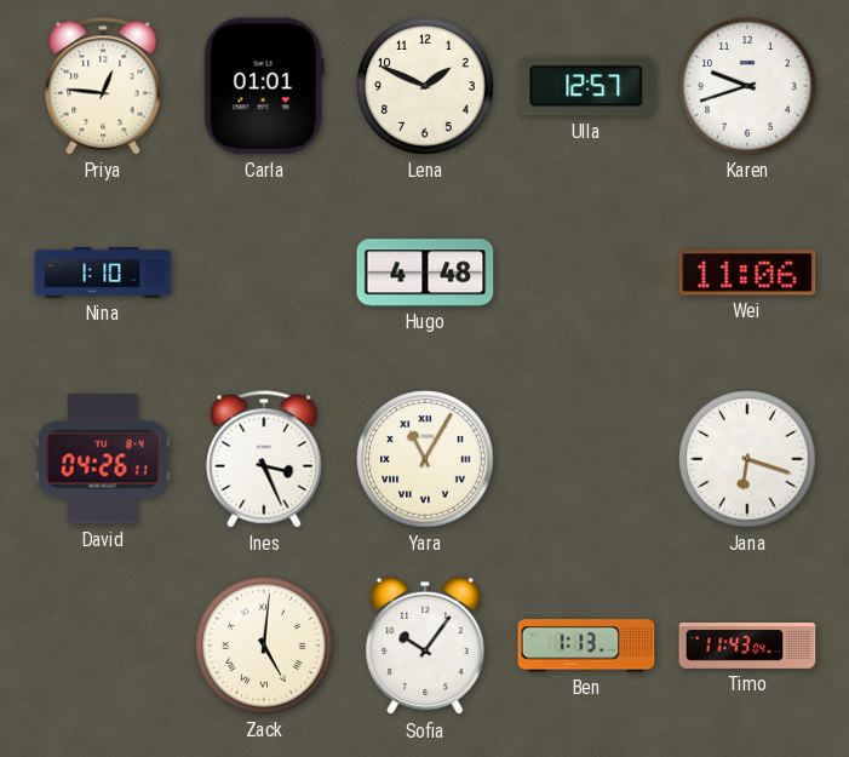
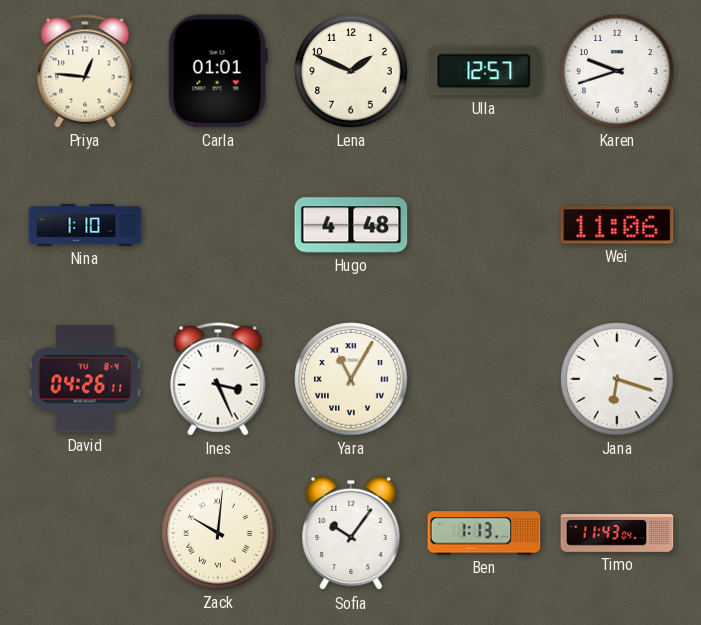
Zack: 5:01 -> 10:01
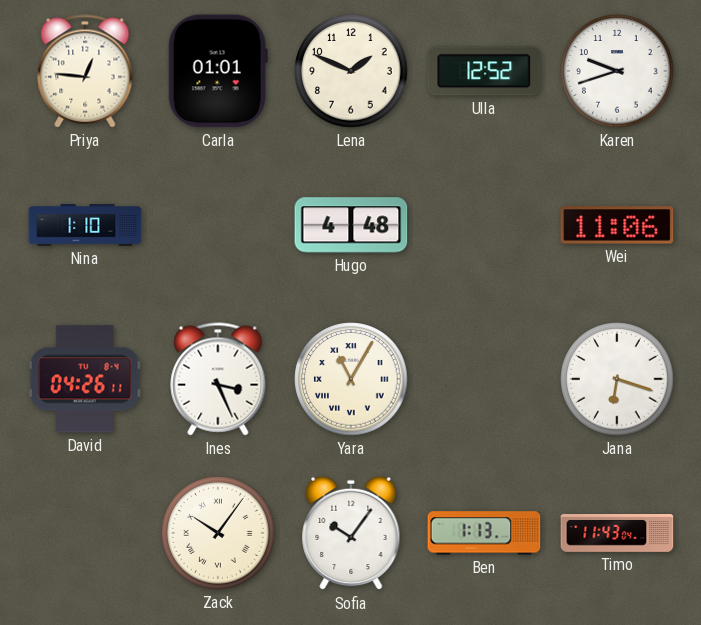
Ulla: 12:57 -> 12:52
Zack: 10:01 -> 10:06
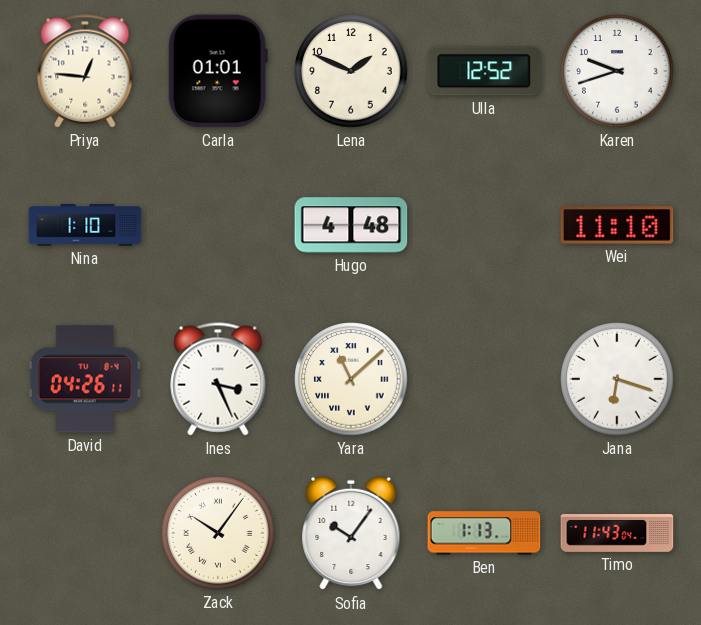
Wei: 11:06 -> 11:10
Yara: 11:05 -> 11:08
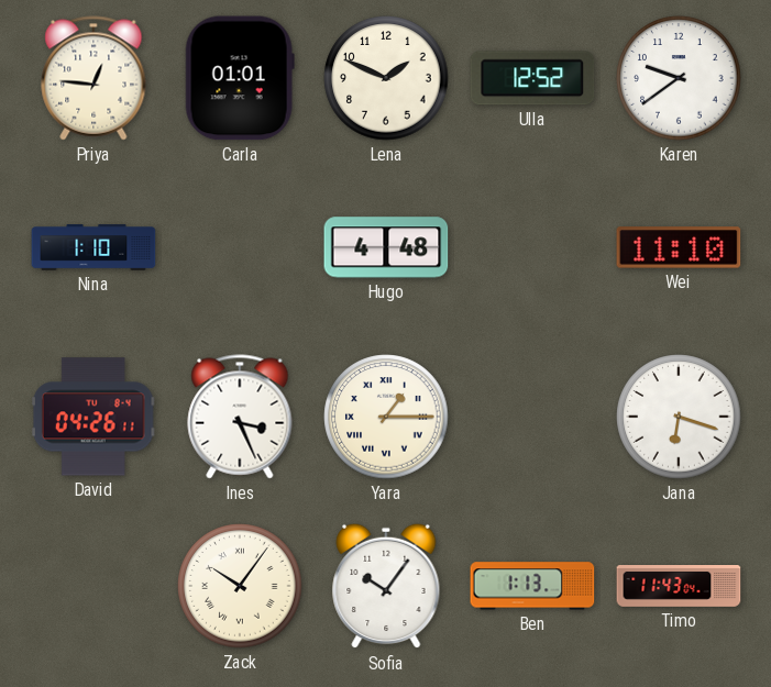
Karen: 9:42 -> 9:39
Yara: 11:08 -> 1:15
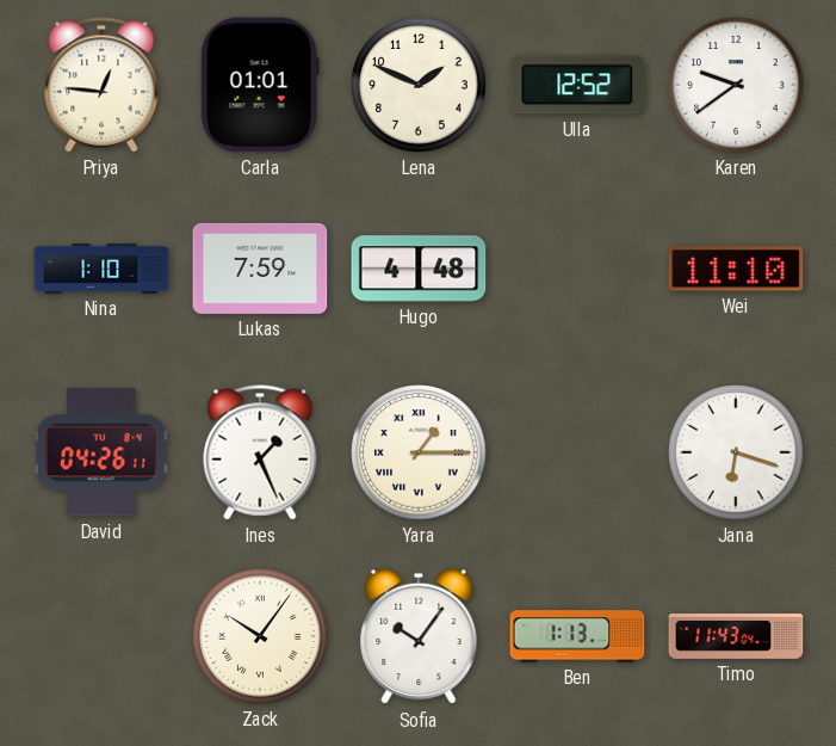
Lukas: none -> 7:59
Ines: 3:26 -> 1:26
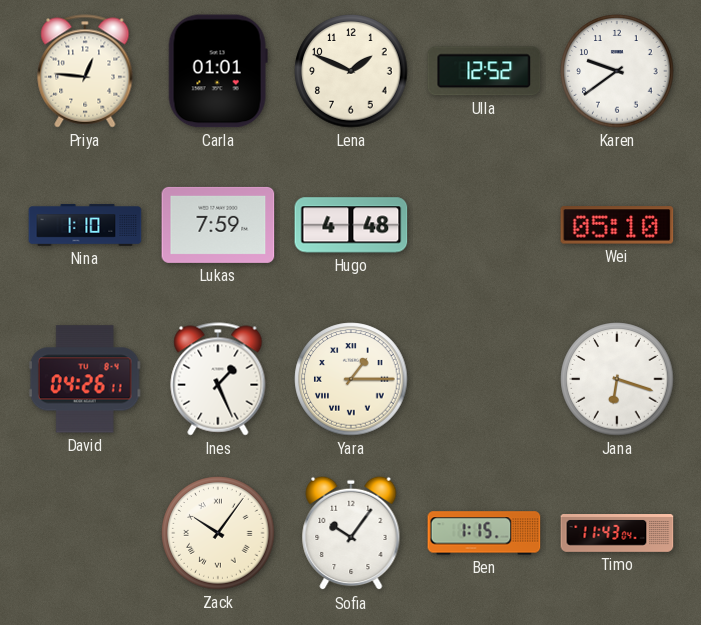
Wei: 11:10 -> 05:10
Ben: 1:13 -> 1:15
